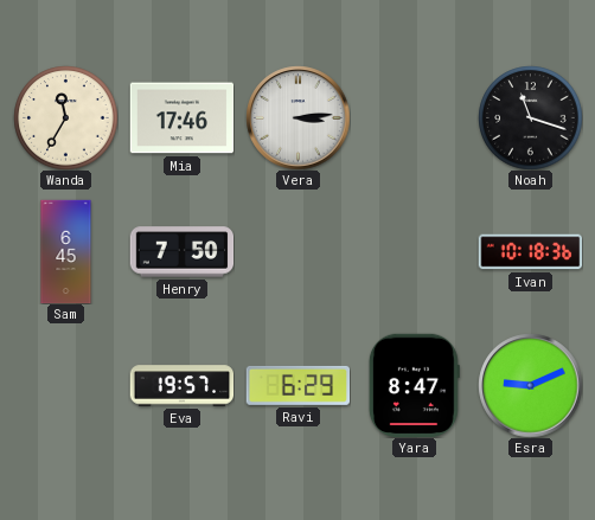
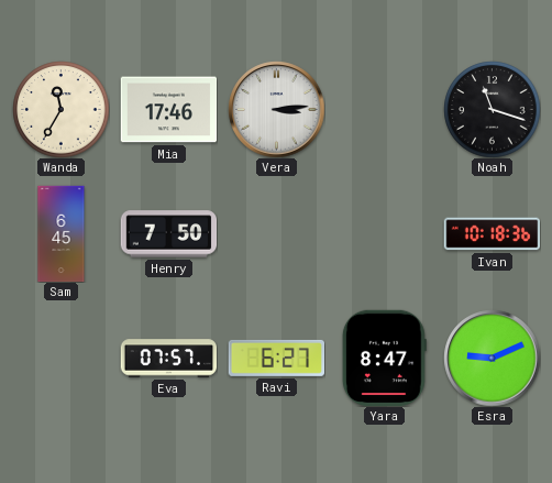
Eva: 19:57 -> 07:57
Ravi: 6:29 -> 6:27
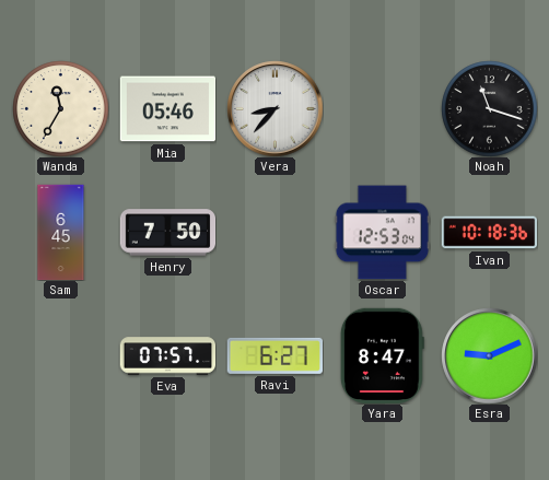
Mia: 17:46 -> 05:46
Vera: 3:14 -> 8:37
Oscar: none -> 12:53
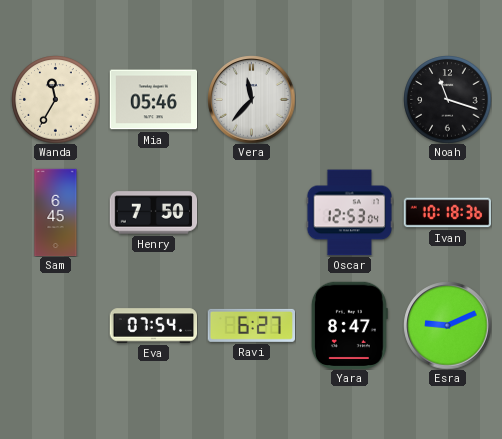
Vera: 8:37 -> 11:37
Eva: 07:57 -> 07:54
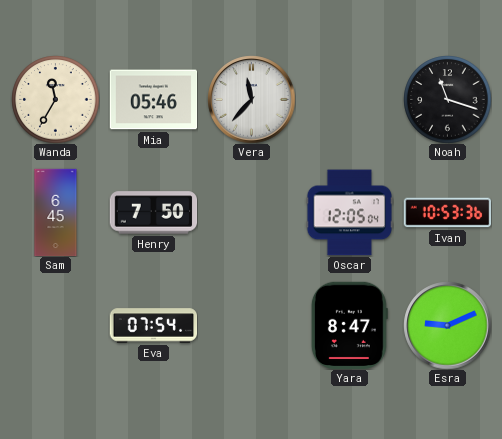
Oscar: 12:53 -> 12:05
Ivan: 10:18 -> 10:53
Ravi: 6:27 -> none
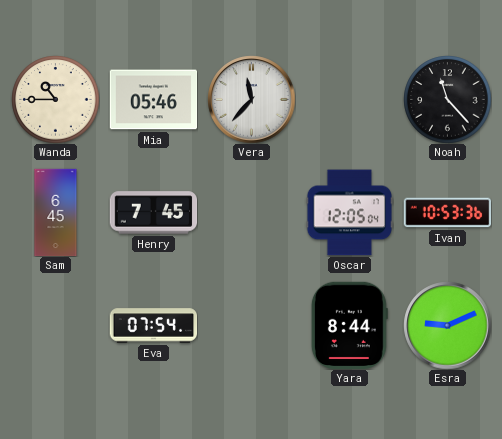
Wanda: 11:35 -> 10:45
Noah: 11:18 -> 11:23
Henry: 7:50 -> 7:45
Yara: 8:47 -> 8:44
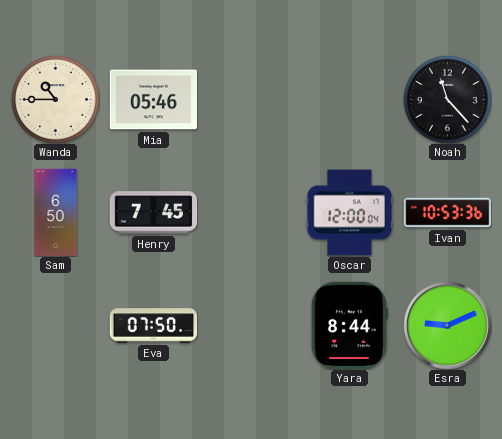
Vera: 11:37 -> none
Sam: 6:45 -> 6:50
Oscar: 12:05 -> 12:00
Eva: 07:54 -> 07:50
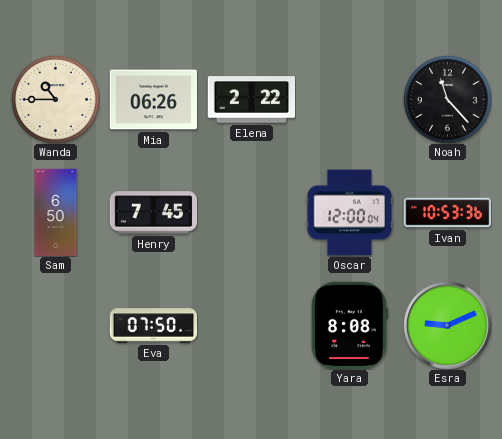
Mia: 05:46 -> 06:26
Elena: none -> 2:22
Yara: 8:44 -> 8:08
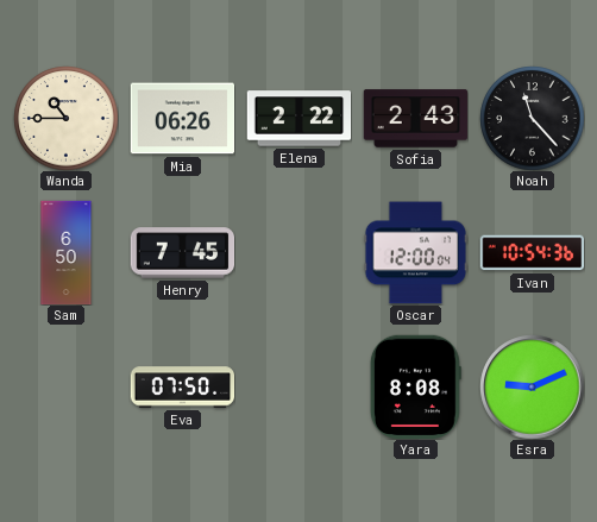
Sofia: none -> 2:43
Ivan: 10:53 -> 10:54
